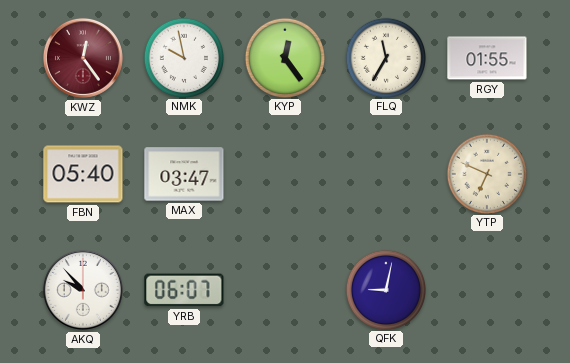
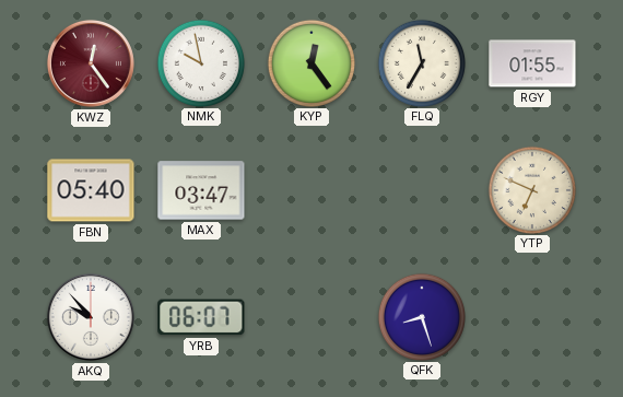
QFK: 9:02 -> 8:27
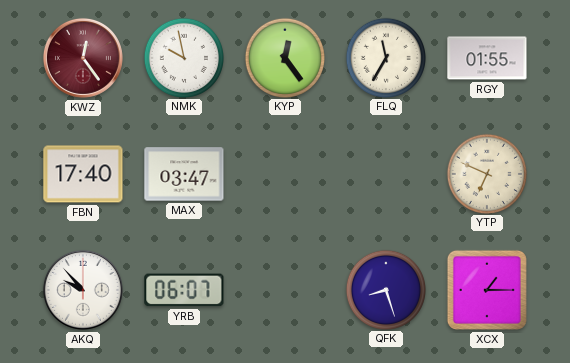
FBN: 05:40 -> 17:40
XCX: none -> 1:15
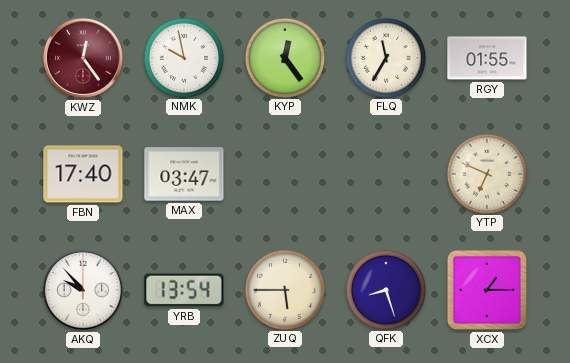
YRB: 06:07 -> 13:54
ZUQ: none -> 5:45
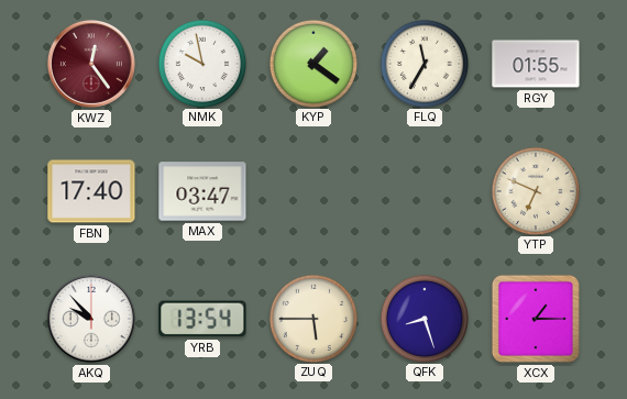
KYP: 12:24 -> 1:21
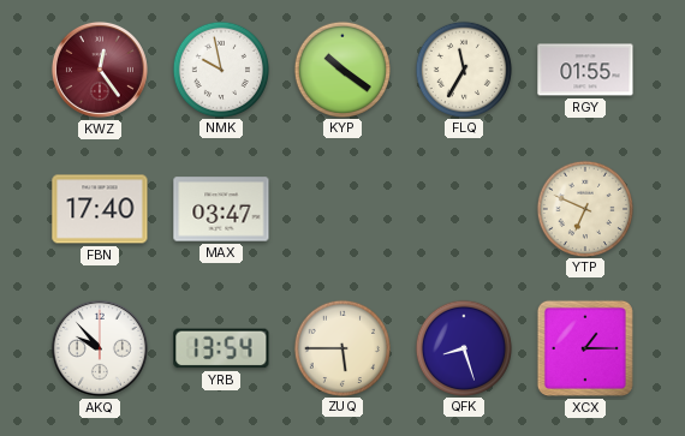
KYP: 1:21 -> 10:21
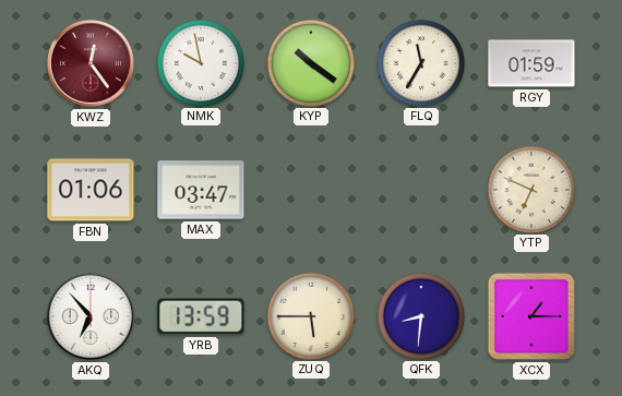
RGY: 01:55 -> 01:59
FBN: 17:40 -> 01:06
AKQ: 9:53 -> 6:53
YRB: 13:54 -> 13:59
QFK: 8:27 -> 8:31
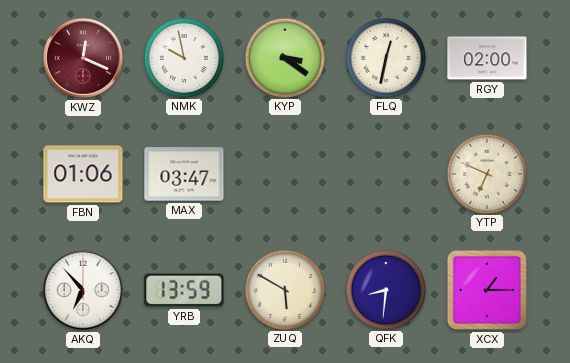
KWZ: 12:24 -> 12:19
KYP: 10:21 -> 3:21
FLQ: 11:35 -> 12:32
RGY: 01:59 -> 02:00
ZUQ: 5:45 -> 5:50
